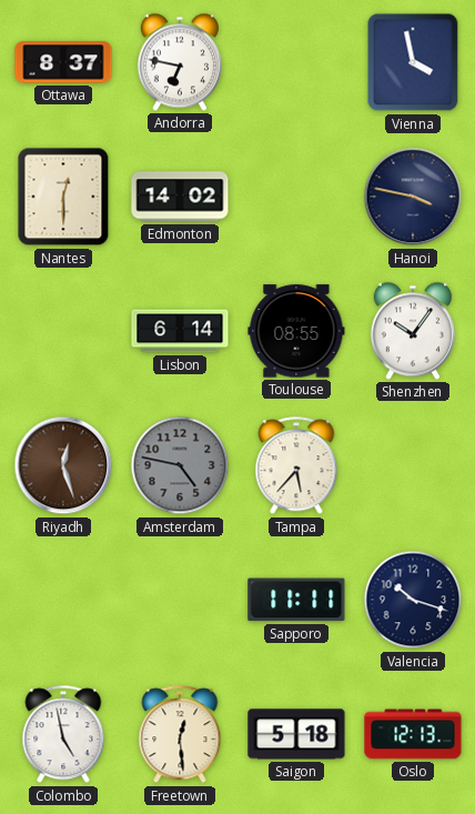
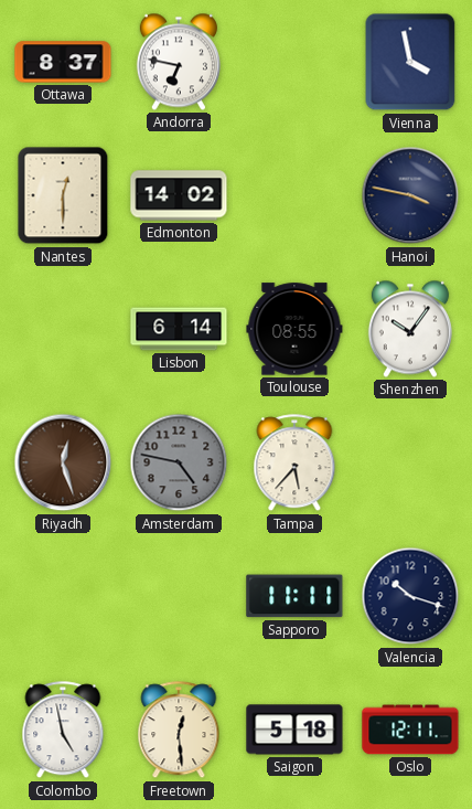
Oslo: 12:13 -> 12:11
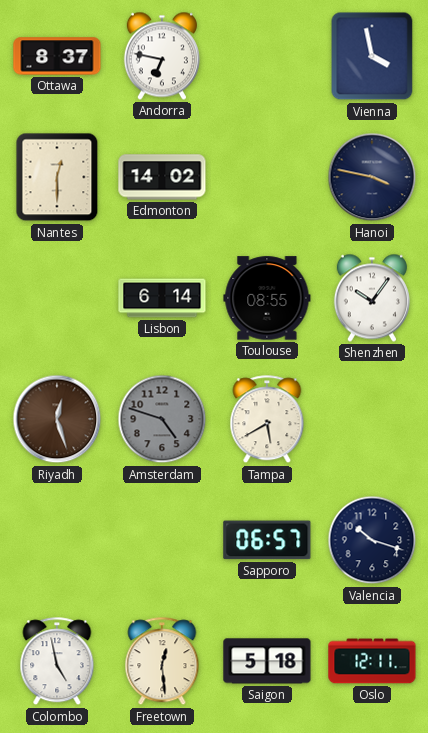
Amsterdam: 4:47 -> 4:48
Tampa: 5:37 -> 5:40
Sapporo: 11:11 -> 06:57
